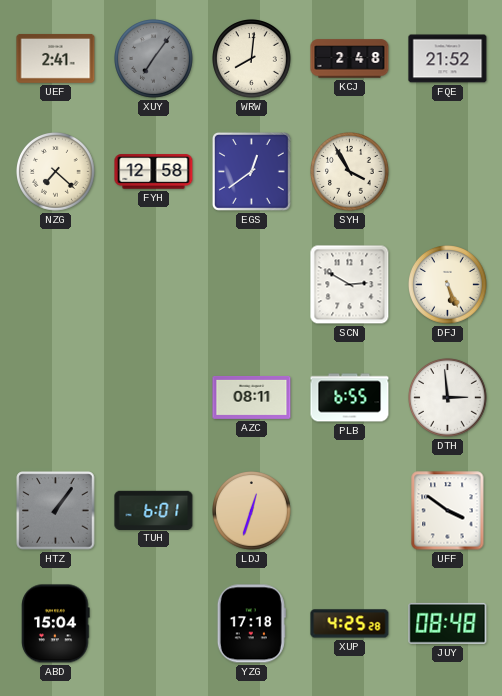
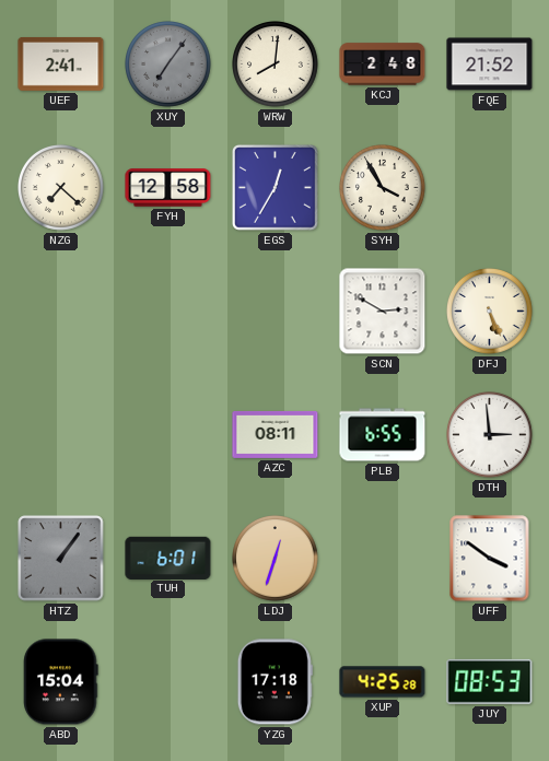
EGS: 12:39 -> 12:35
JUY: 08:48 -> 08:53
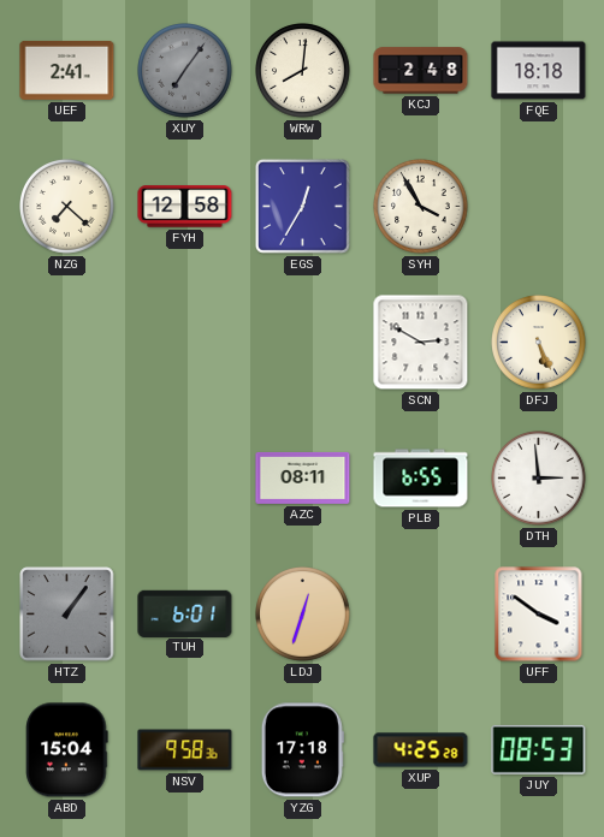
FQE: 21:52 -> 18:18
NSV: none -> 9:58
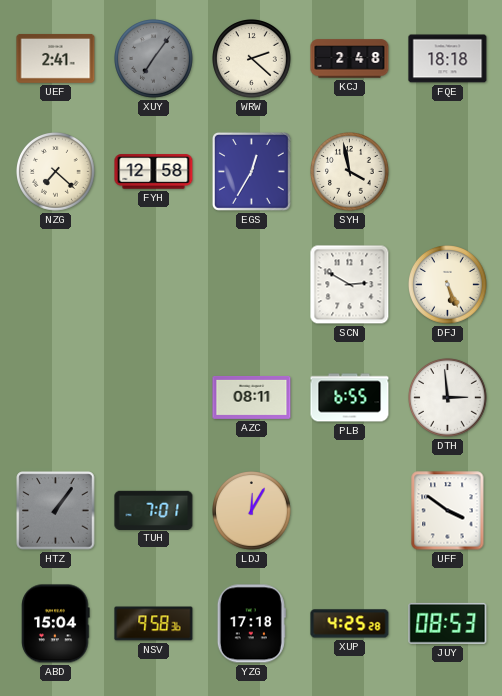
WRW: 8:01 -> 2:22
SYH: 3:55 -> 3:58
TUH: 6:01 -> 7:01
LDJ: 12:33 -> 12:05
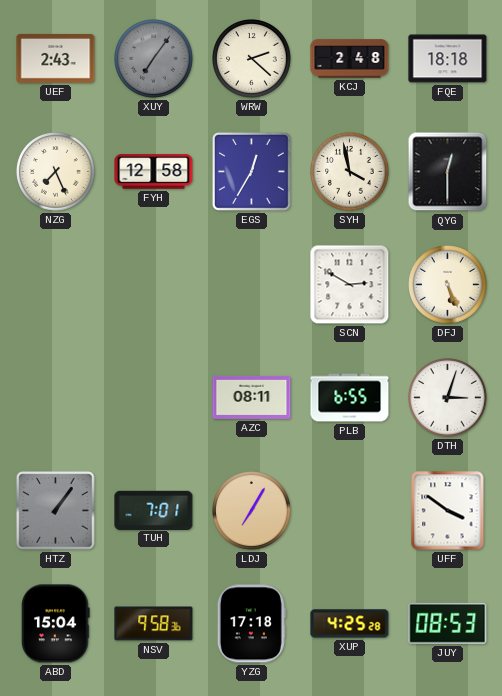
UEF: 2:41 -> 2:43
NZG: 7:22 -> 7:26
QYG: none -> 12:30
DTH: 2:59 -> 3:03
LDJ: 12:05 -> 7:05
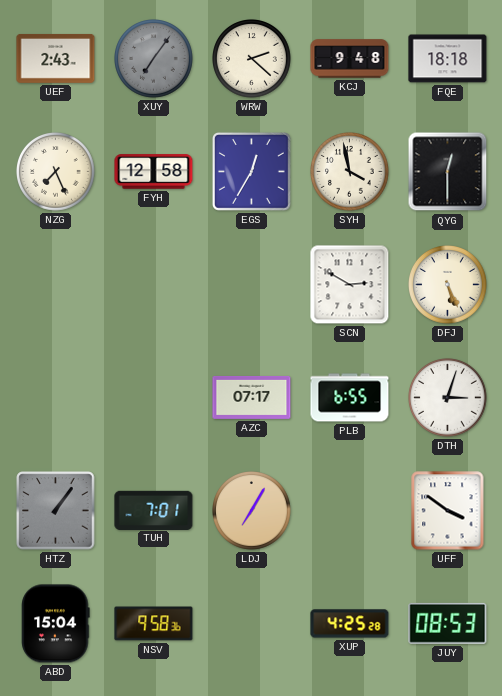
KCJ: 2:48 -> 9:48
AZC: 08:11 -> 07:17
YZG: 17:18 -> none
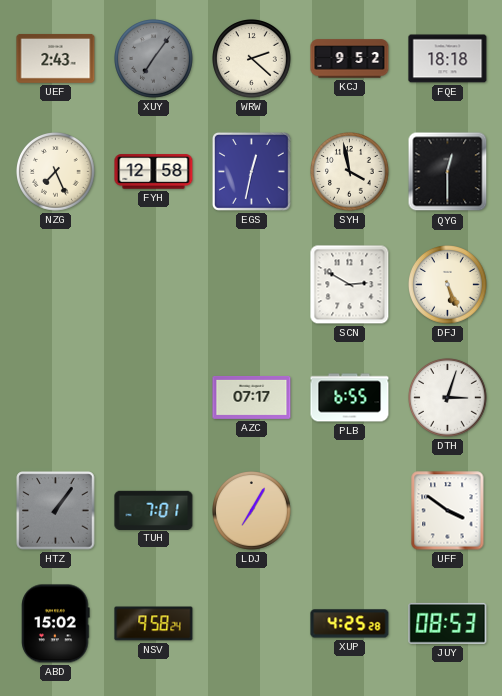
KCJ: 9:48 -> 9:52
EGS: 12:35 -> 12:32
ABD: 15:04 -> 15:02
NSV: 9:58:36 -> 9:58:24
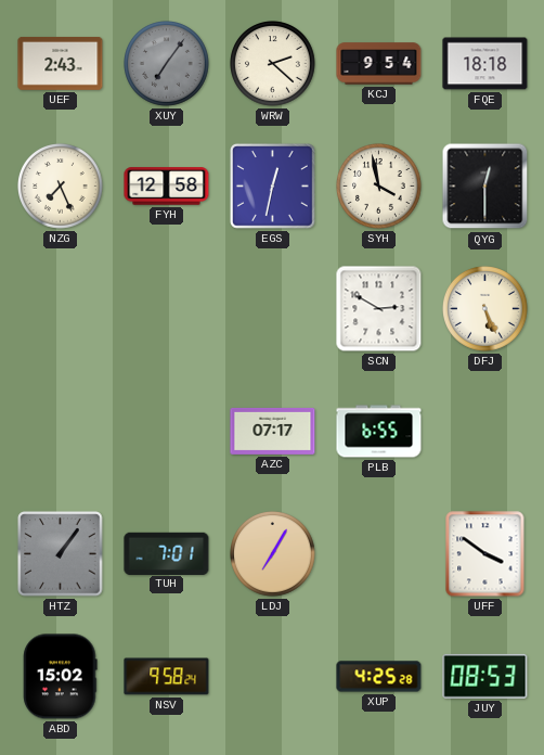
KCJ: 9:52 -> 9:54
DTH: 3:03 -> none
